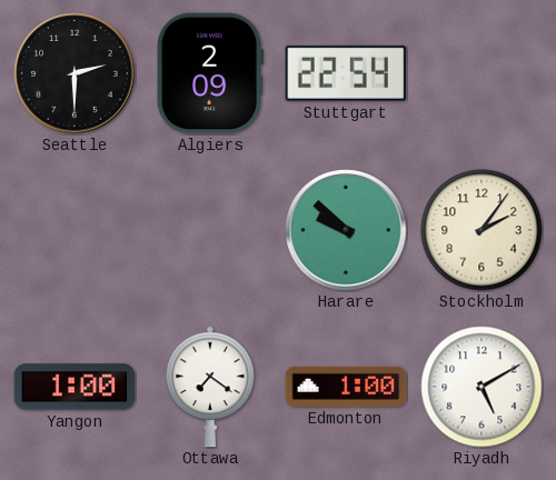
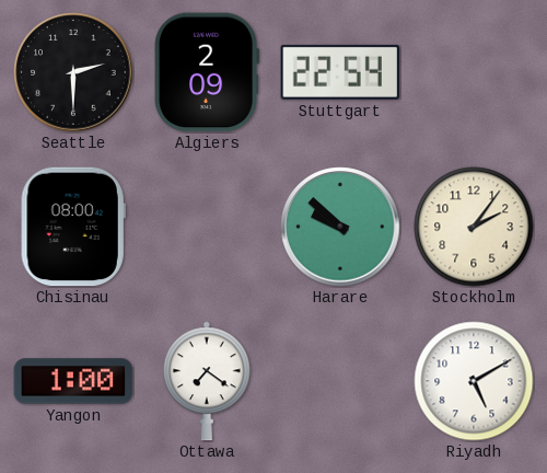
Chisinau: none -> 08:00
Edmonton: 1:00 -> none
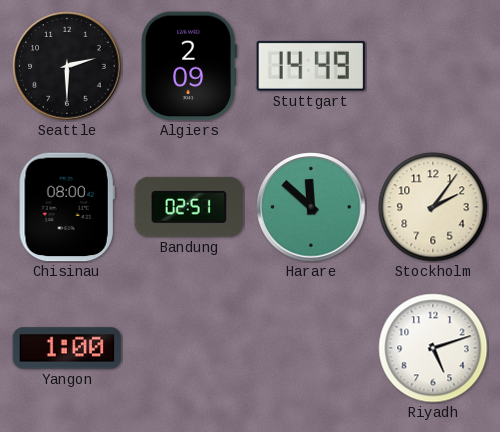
Stuttgart: 22:54 -> 14:49
Bandung: none -> 02:51
Harare: 9:52 -> 11:52
Ottawa: 7:21 -> none
Riyadh: 5:10 -> 5:12
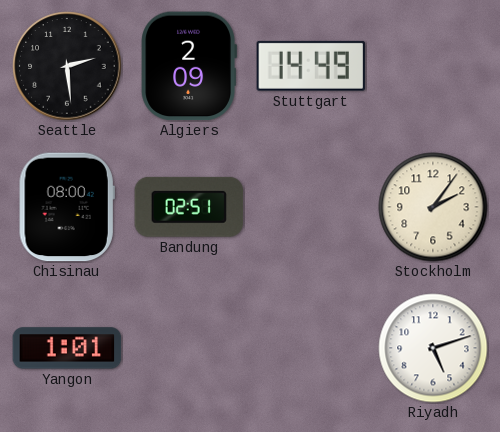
Seattle: 2:30 -> 2:29
Harare: 11:52 -> none
Yangon: 1:00 -> 1:01
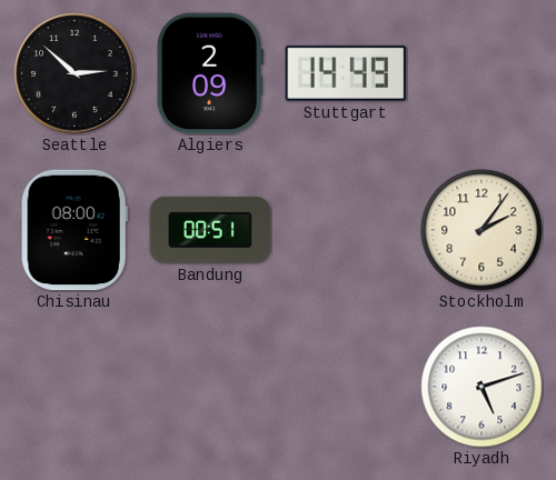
Seattle: 2:29 -> 2:52
Bandung: 02:51 -> 00:51
Yangon: 1:01 -> none
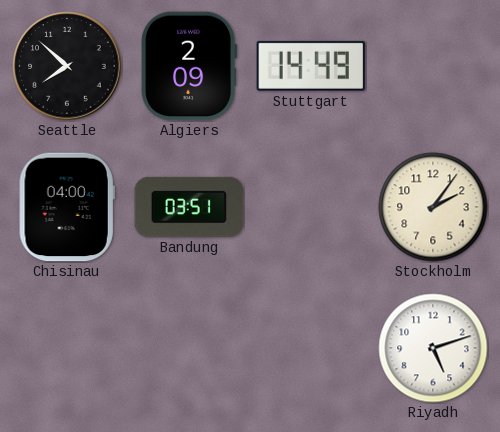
Seattle: 2:52 -> 7:52
Chisinau: 08:00 -> 04:00
Bandung: 00:51 -> 03:51
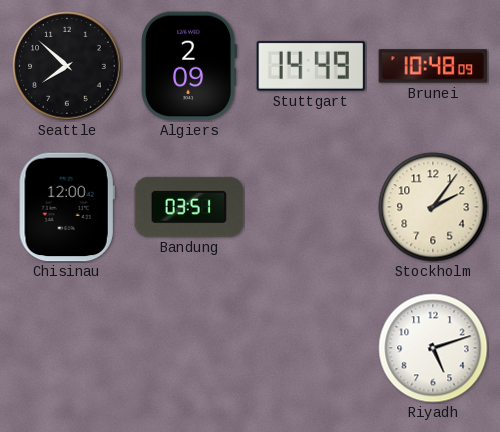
Brunei: none -> 10:48
Chisinau: 04:00 -> 12:00
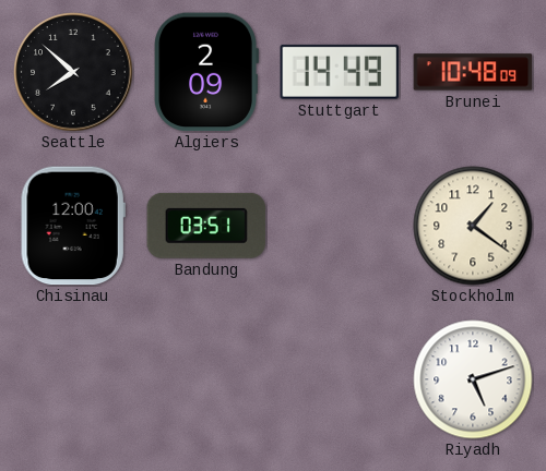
Stockholm: 2:06 -> 1:21
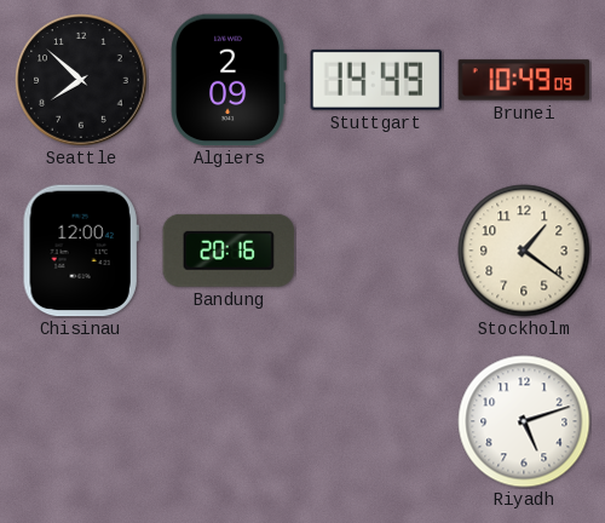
Brunei: 10:48 -> 10:49
Bandung: 03:51 -> 20:16
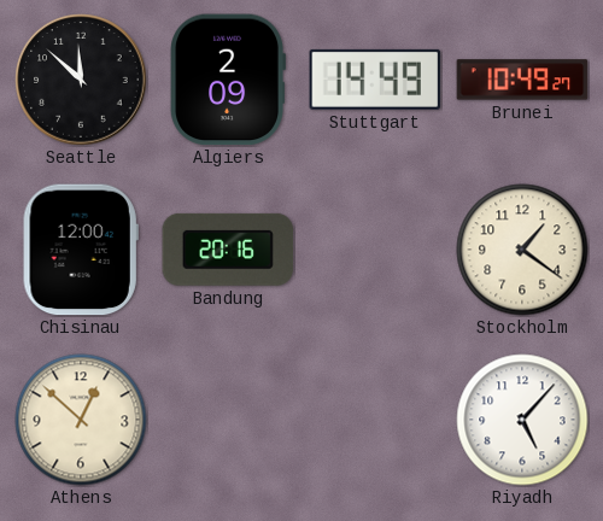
Seattle: 7:52 -> 11:52
Brunei: 10:49:09 -> 10:49:27
Athens: none -> 12:52
Riyadh: 5:12 -> 5:07
